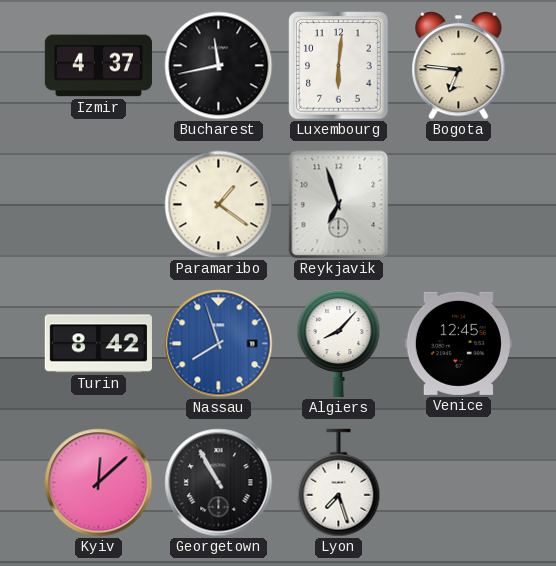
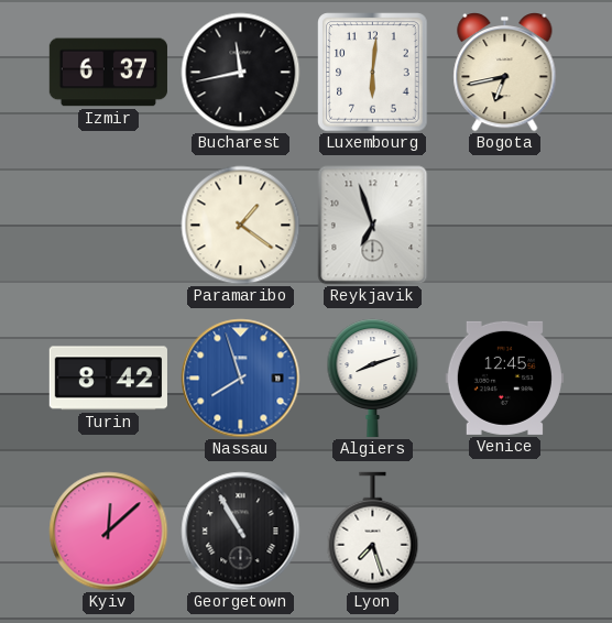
Izmir: 4:37 -> 6:37
Bogota: 6:46 -> 6:43
Algiers: 8:07 -> 8:12
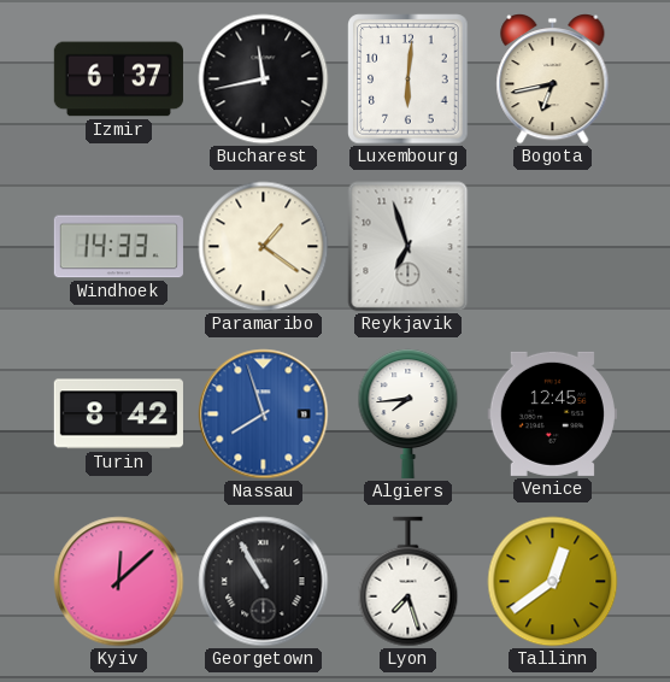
Windhoek: none -> 14:33
Algiers: 8:12 -> 7:44
Tallinn: none -> 12:39
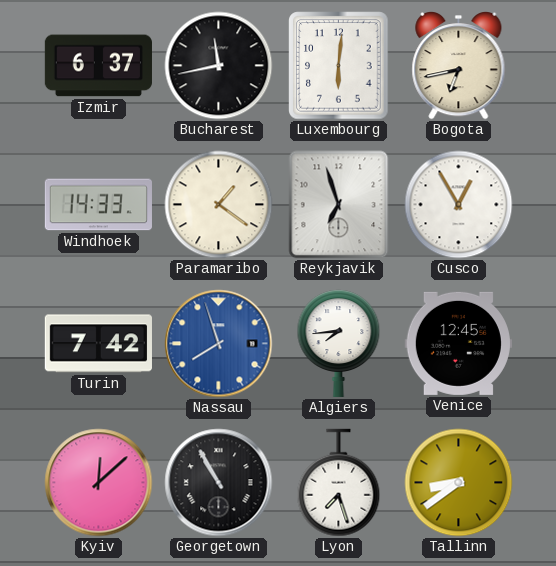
Cusco: none -> 12:55
Turin: 8:42 -> 7:42
Tallinn: 12:39 -> 8:39
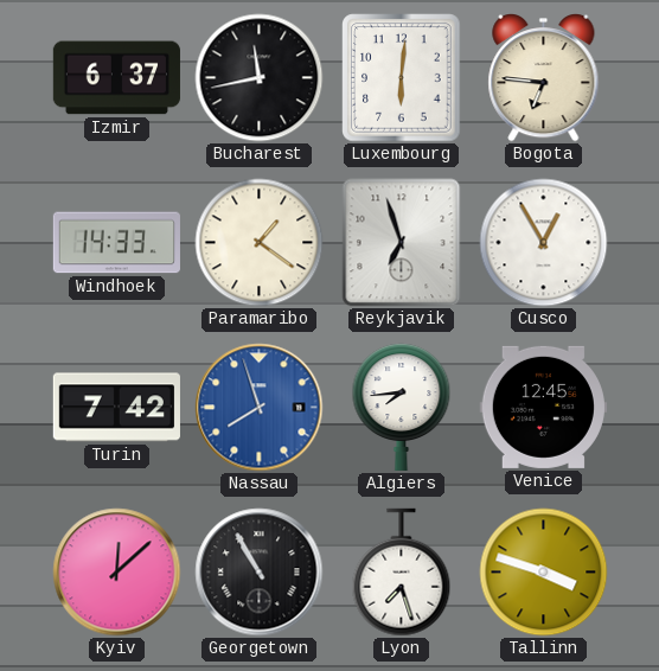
Bogota: 6:43 -> 6:46
Tallinn: 8:39 -> 3:48
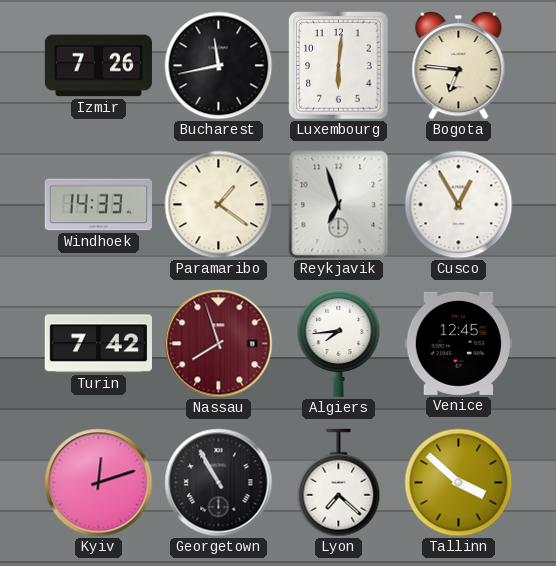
Izmir: 6:37 -> 7:26
Nassau dial: blue -> burgundy
Kyiv: 12:08 -> 12:12
Lyon: 7:27 -> 7:22
Tallinn: 3:48 -> 3:52
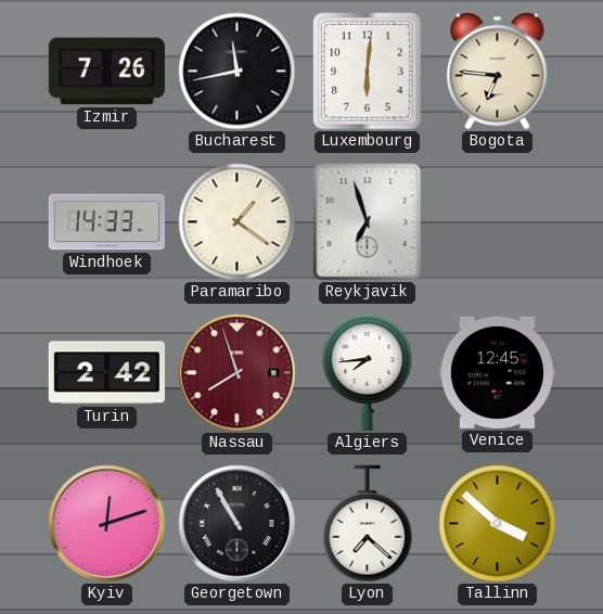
Cusco: 12:55 -> none
Turin: 7:42 -> 2:42
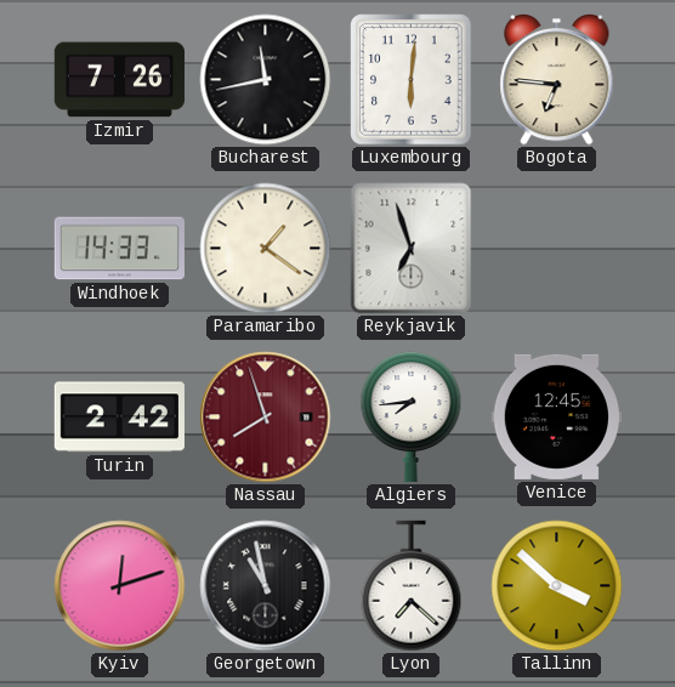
Georgetown: 10:55 -> 10:58
